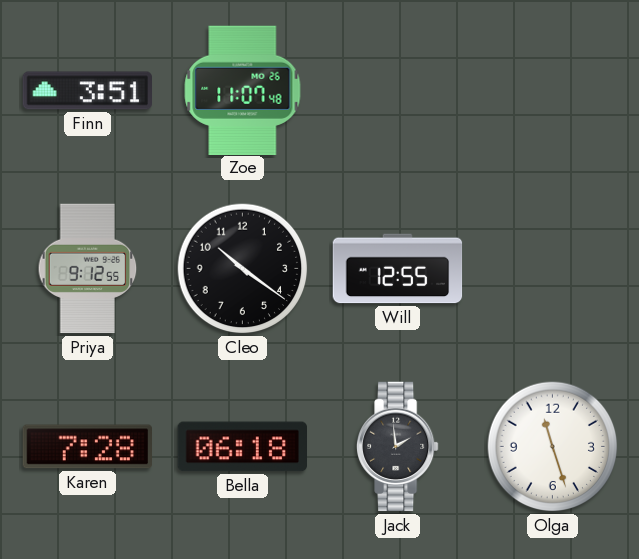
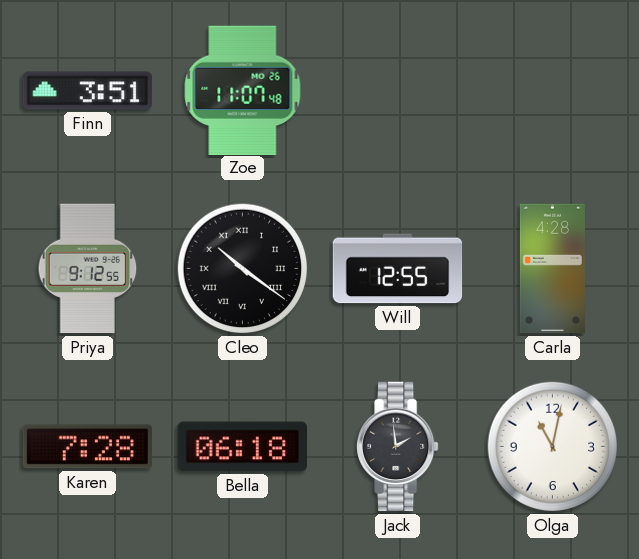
Cleo numerals: Arabic -> Roman
Carla: none -> 4:28
Olga: 11:27 -> 11:02
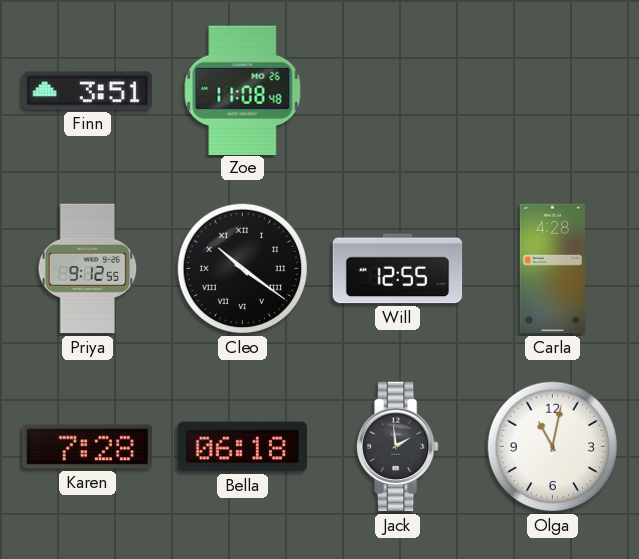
Zoe: 11:07 -> 11:08
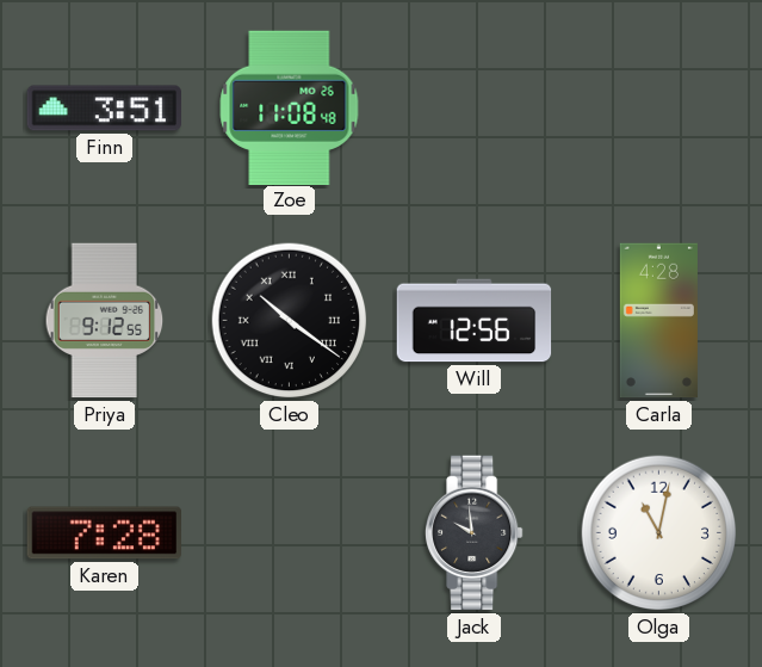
Will: 12:55 -> 12:56
Bella: 06:18 -> none
Jack: 1:59 -> 9:59
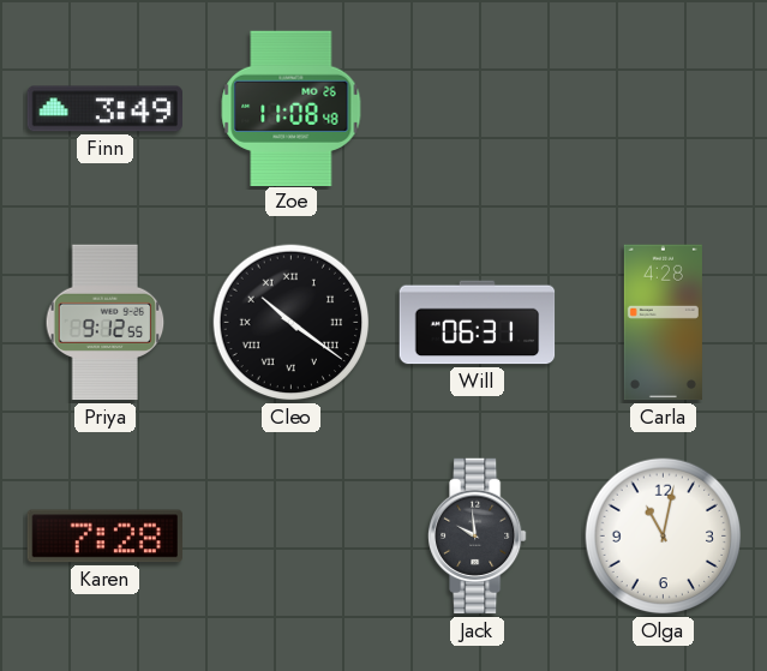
Finn: 3:51 -> 3:49
Will: 12:56 -> 06:31
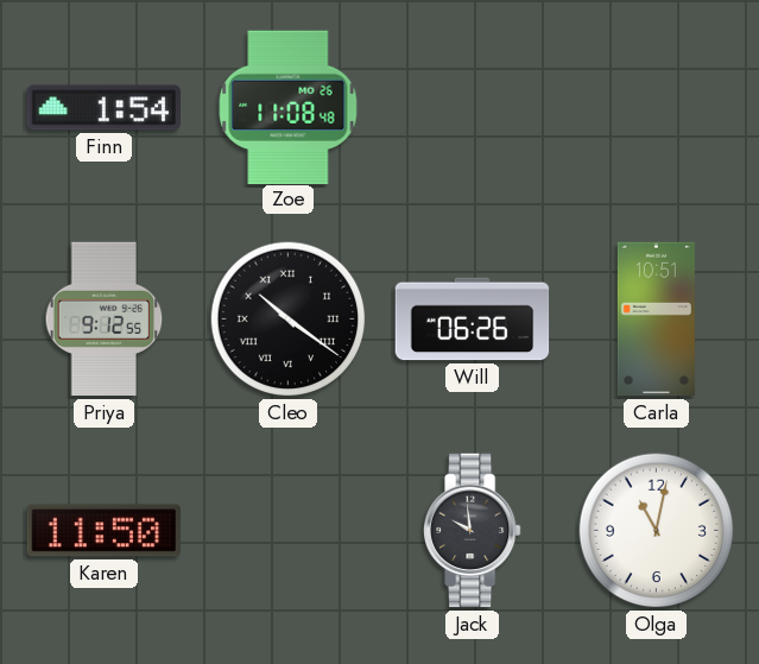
Finn: 3:49 -> 1:54
Will: 06:31 -> 06:26
Carla: 4:28 -> 10:51
Karen: 7:28 -> 11:50
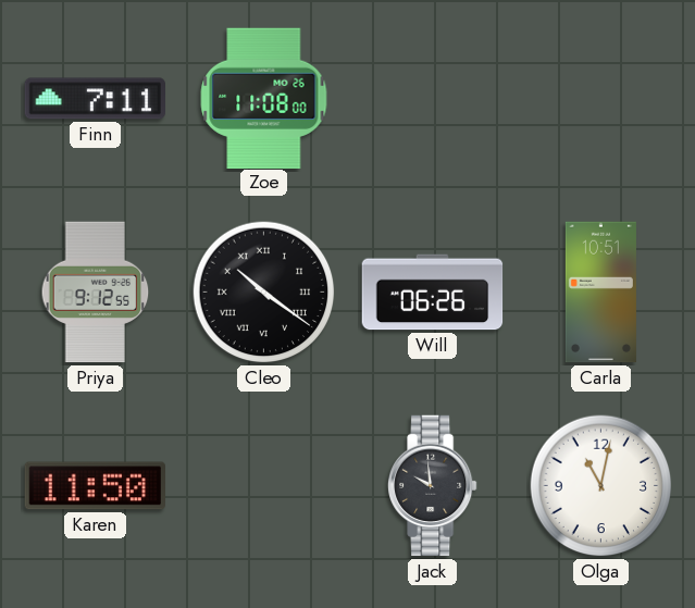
Finn: 1:54 -> 7:11
Zoe: 11:08:48 -> 11:08:00
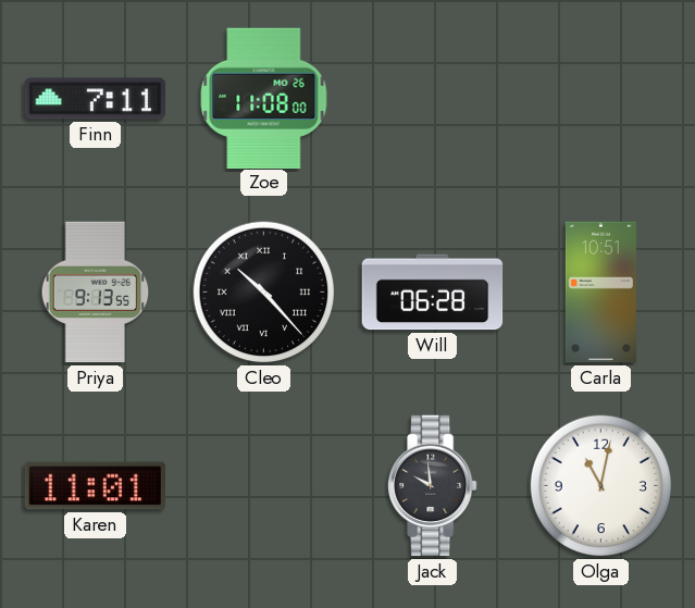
Priya: 9:12 -> 9:13
Cleo: 10:21 -> 10:23
Will: 06:26 -> 06:28
Karen: 11:50 -> 11:01
